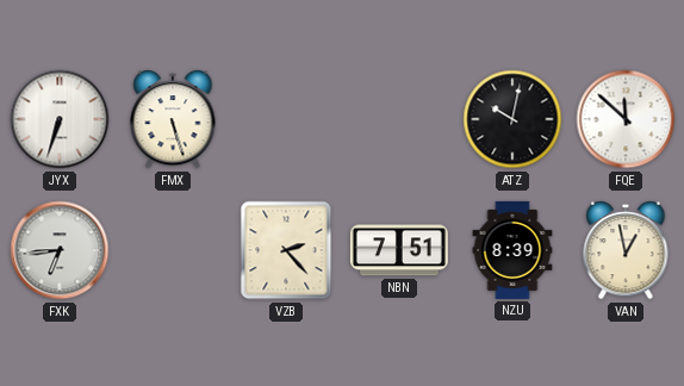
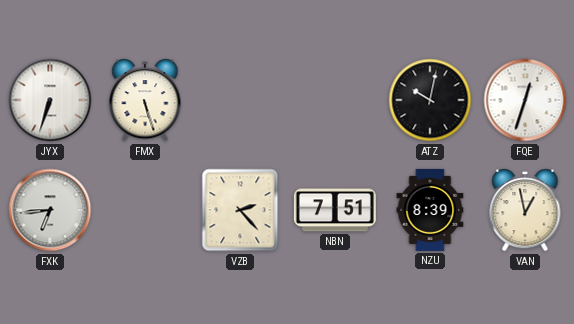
FQE: 11:52 -> 12:33
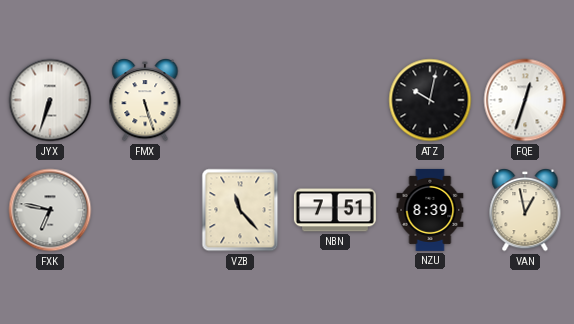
FXK: 6:44 -> 6:47
VZB: 2:23 -> 11:23
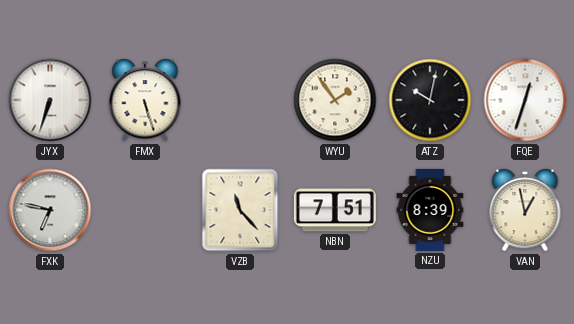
WYU: none -> 1:54
